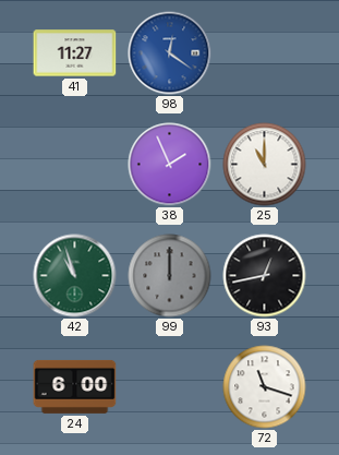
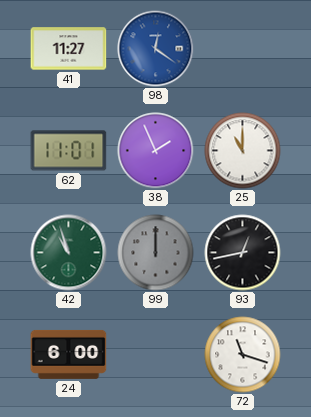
62: none -> 11:01
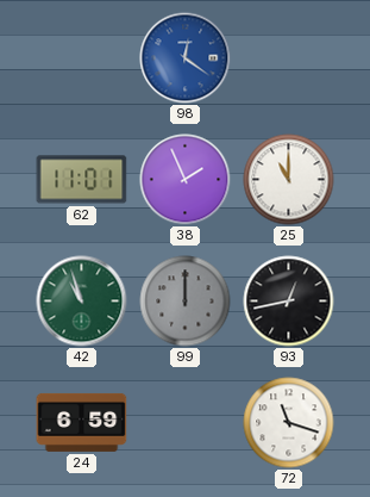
41: 11:27 -> none
24: 6:00 -> 6:59
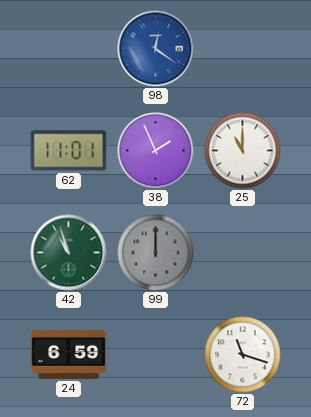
93: 12:43 -> none
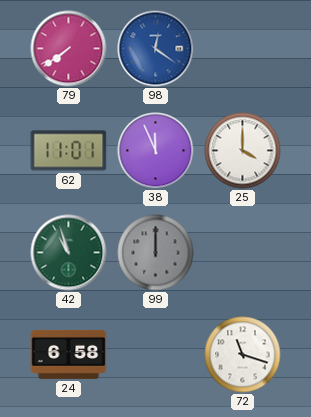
79: none -> 7:39
38: 1:56 -> 11:56
25: 11:00 -> 4:00
24: 6:59 -> 6:58
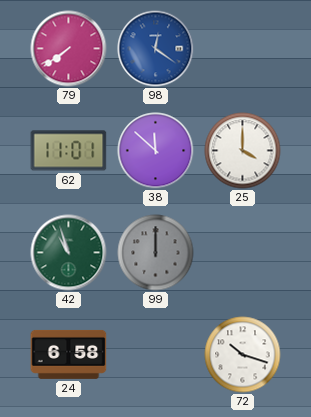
38: 11:56 -> 11:52
72: 11:18 -> 10:18
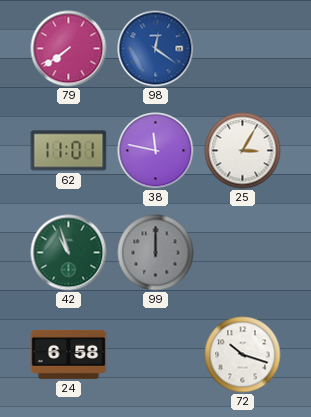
38: 11:52 -> 11:47
25: 4:00 -> 3:05
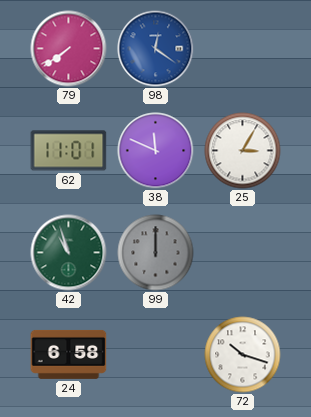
38: 11:47 -> 11:49
